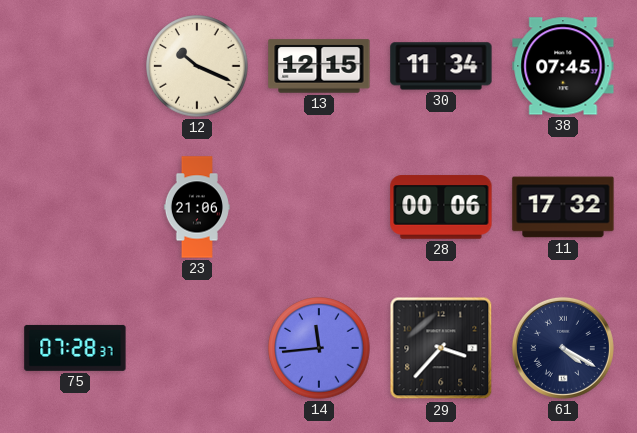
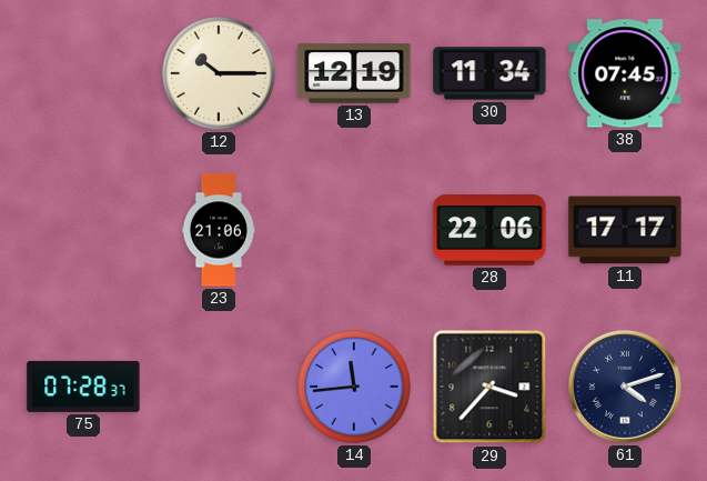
12: 10:19 -> 10:15
13: 12:15 -> 12:19
28: 00:06 -> 22:06
11: 17:32 -> 17:17
61: 4:20 -> 4:12
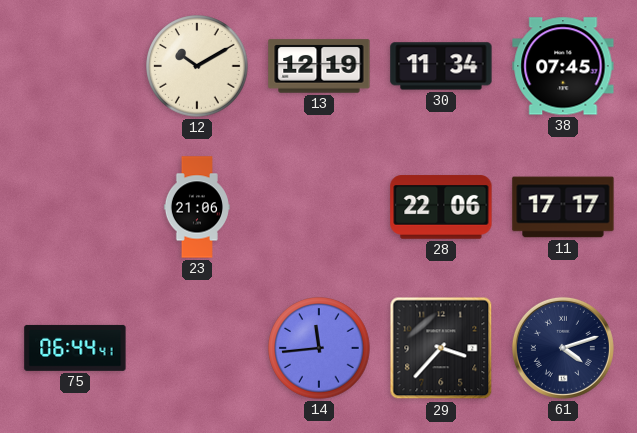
12: 10:15 -> 10:10
75: 07:28 -> 06:44
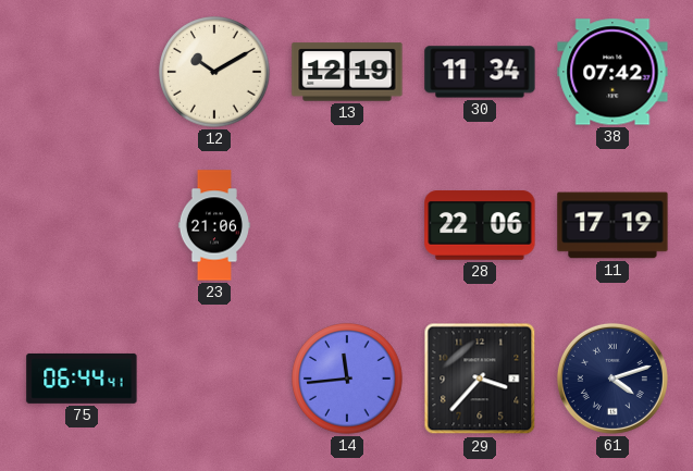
38: 07:45 -> 07:42
11: 17:17 -> 17:19
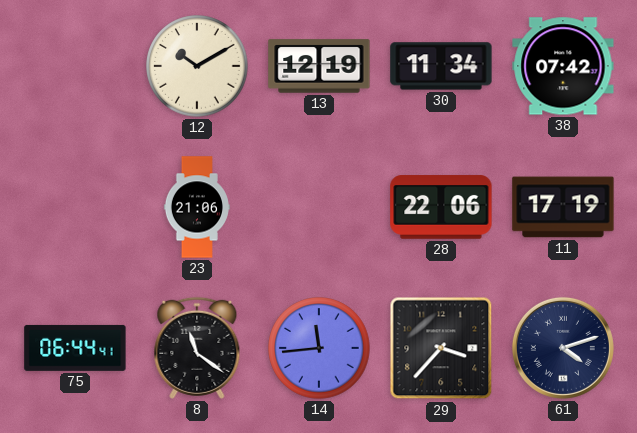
8: none -> 11:21
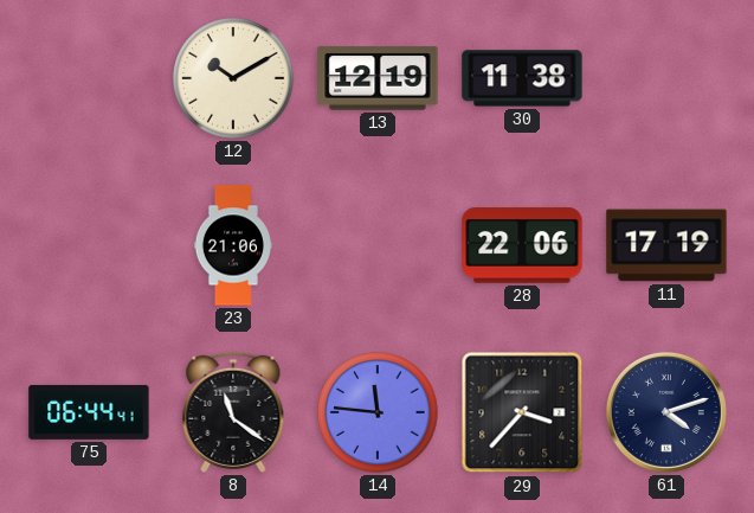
30: 11:34 -> 11:38
38: 07:42 -> none
14: 11:44 -> 11:46
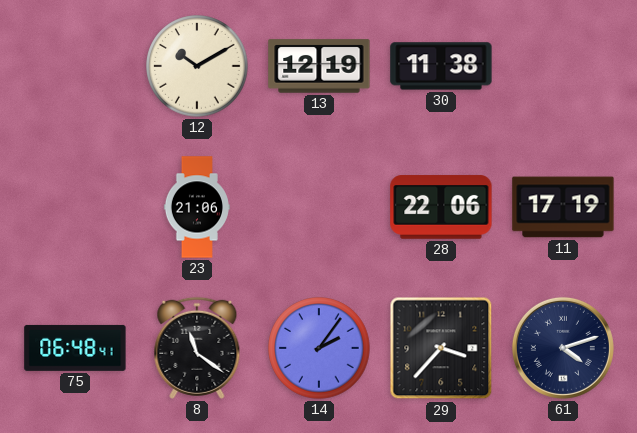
75: 06:44 -> 06:48
14: 11:46 -> 2:06
